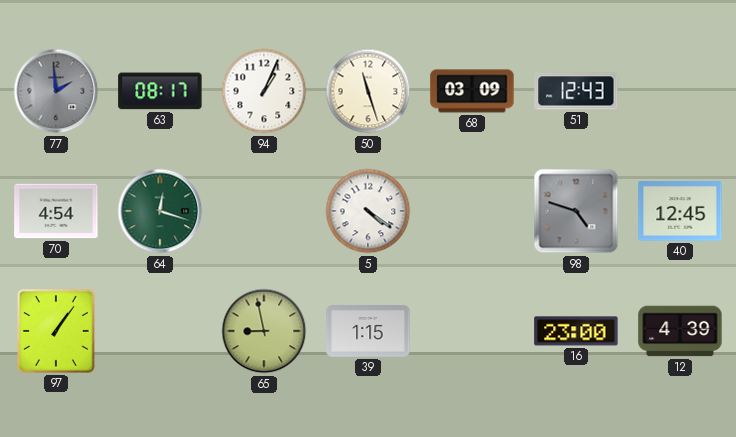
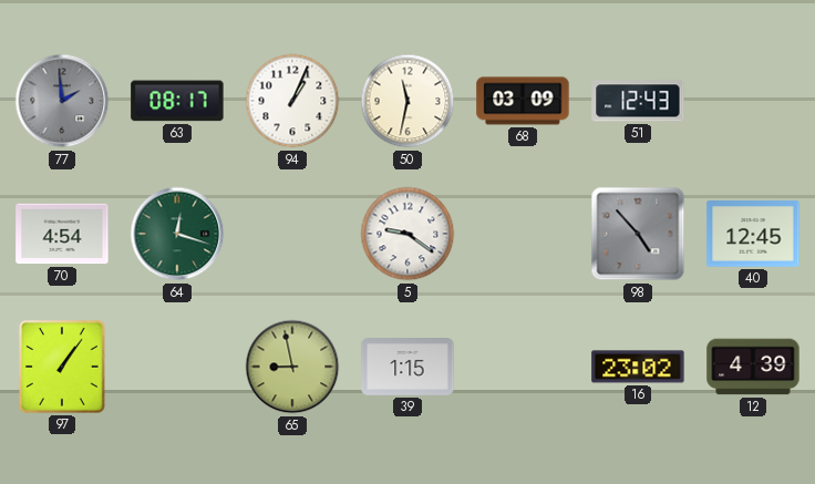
50: 11:27 -> 11:32
5: 4:21 -> 9:21
98: 4:48 -> 4:53
16: 23:00 -> 23:02
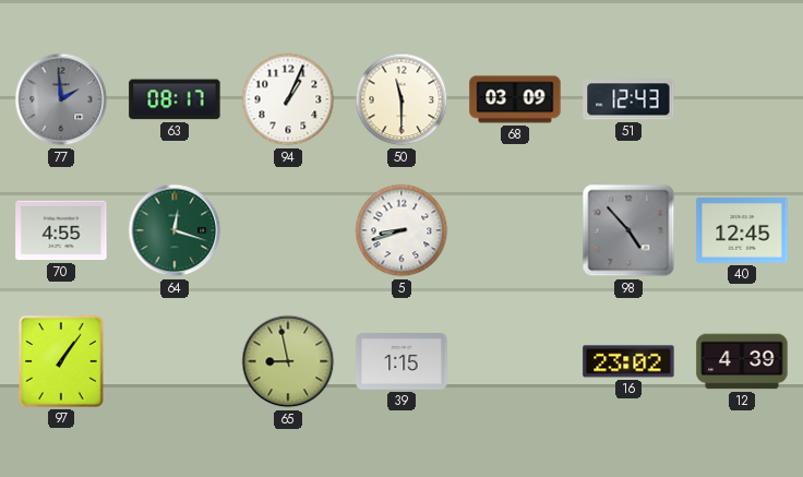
50: 11:32 -> 11:30
70: 4:54 -> 4:55
5: 9:21 -> 8:42
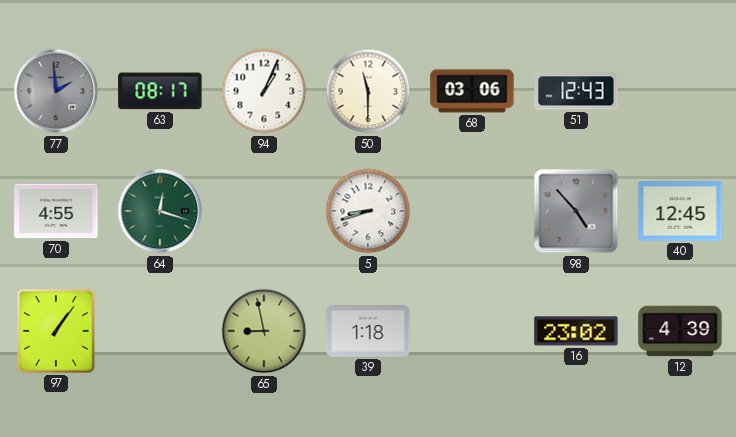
68: 03:09 -> 03:06
39: 1:15 -> 1:18
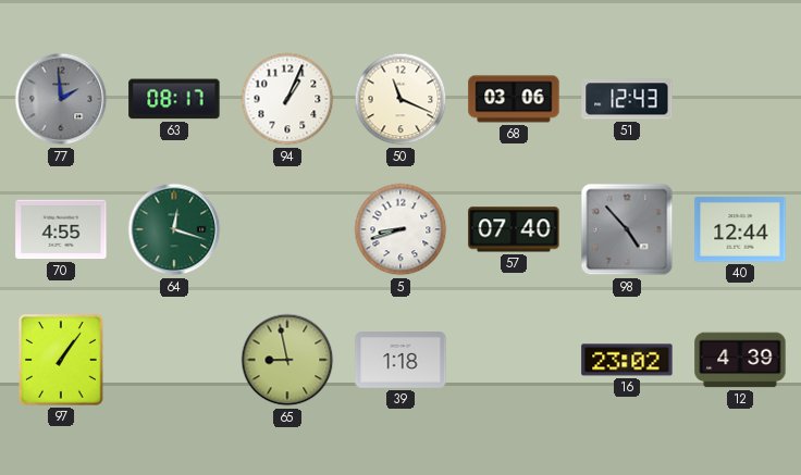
50: 11:30 -> 11:19
57: none -> 07:40
40: 12:45 -> 12:44
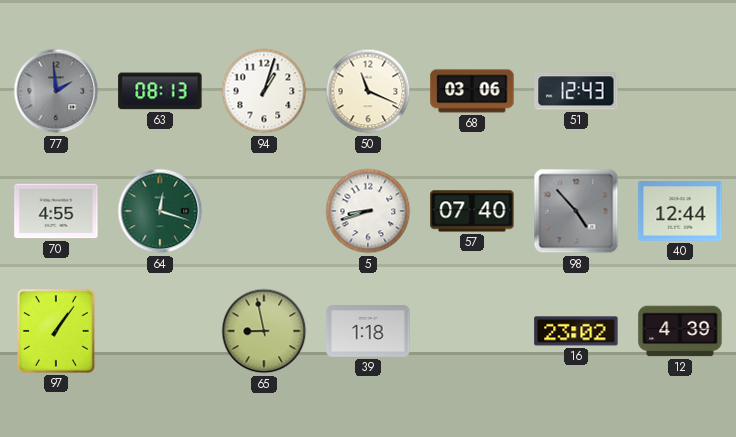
63: 08:17 -> 08:13
94: 1:04 -> 1:03
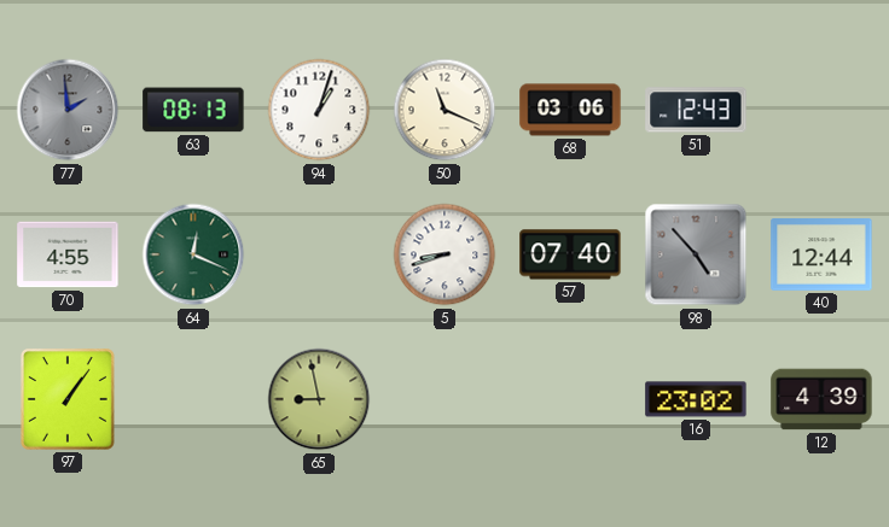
64: 12:18 -> 12:19
39: 1:18 -> none
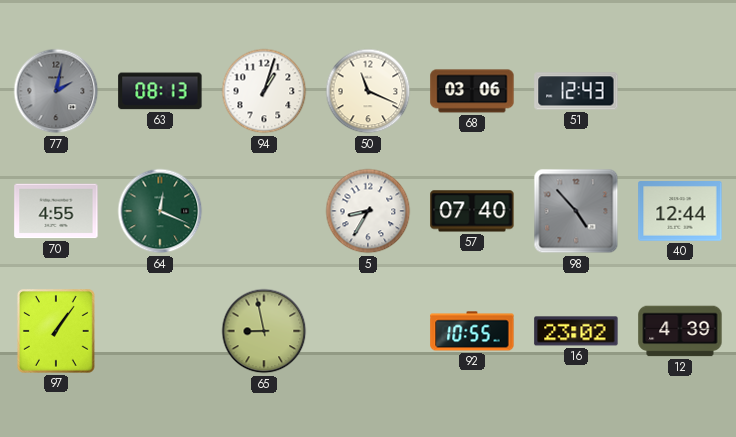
77: 1:59 -> 2:02
5: 8:42 -> 8:35
92: none -> 10:55
